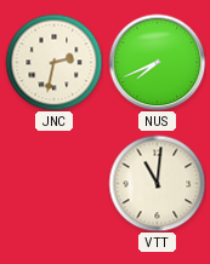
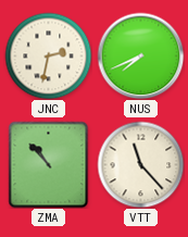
ZMA: none -> 10:53
VTT: 11:01 -> 11:23
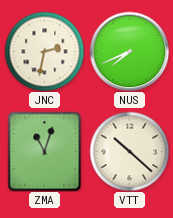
ZMA: 10:53 -> 11:03
VTT: 11:23 -> 10:22
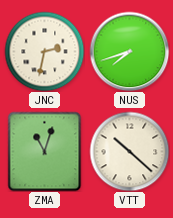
NUS: 7:41 -> 7:42
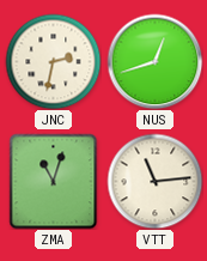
NUS: 7:42 -> 12:42
VTT: 10:22 -> 11:14
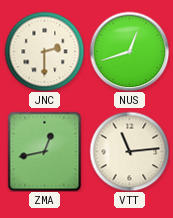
JNC: 2:32 -> 2:30
ZMA: 11:03 -> 12:43
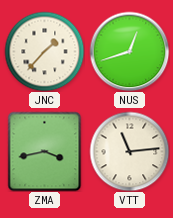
JNC: 2:30 -> 1:37
ZMA: 12:43 -> 3:43
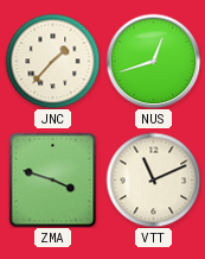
ZMA: 3:43 -> 3:48
VTT: 11:14 -> 11:11
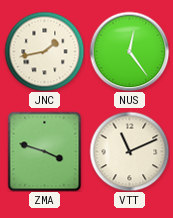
JNC: 1:37 -> 1:43
NUS: 12:42 -> 12:24
